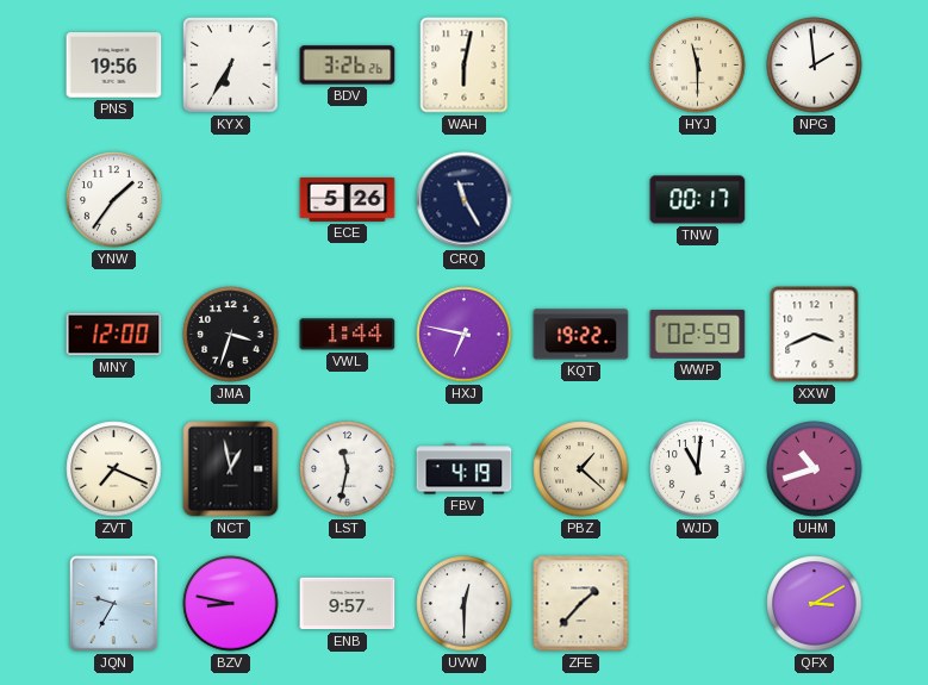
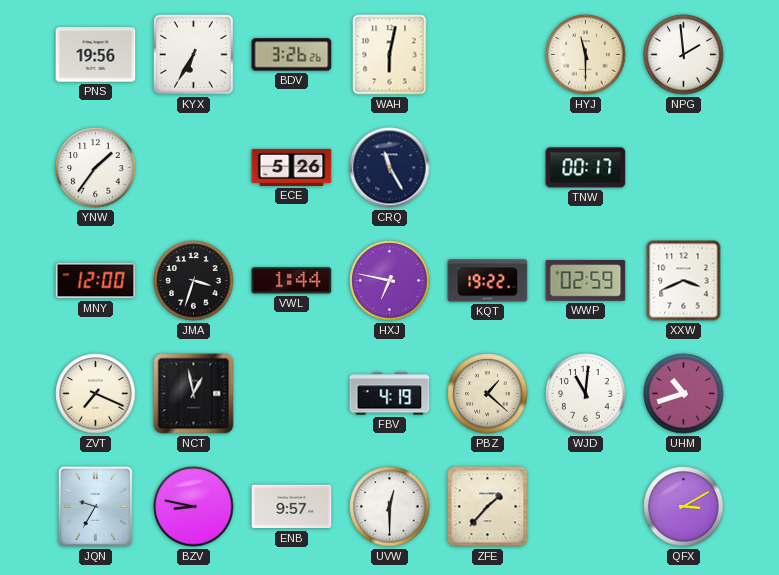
LST: 11:32 -> none
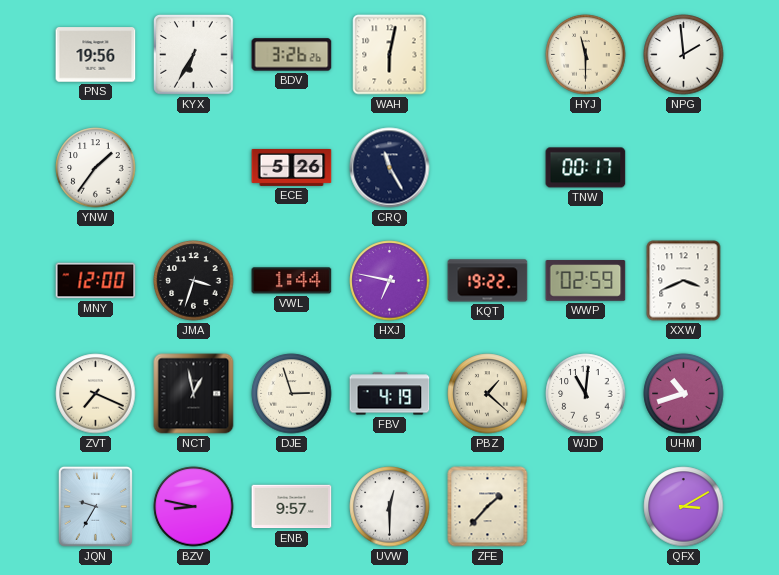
DJE: none -> 2:57
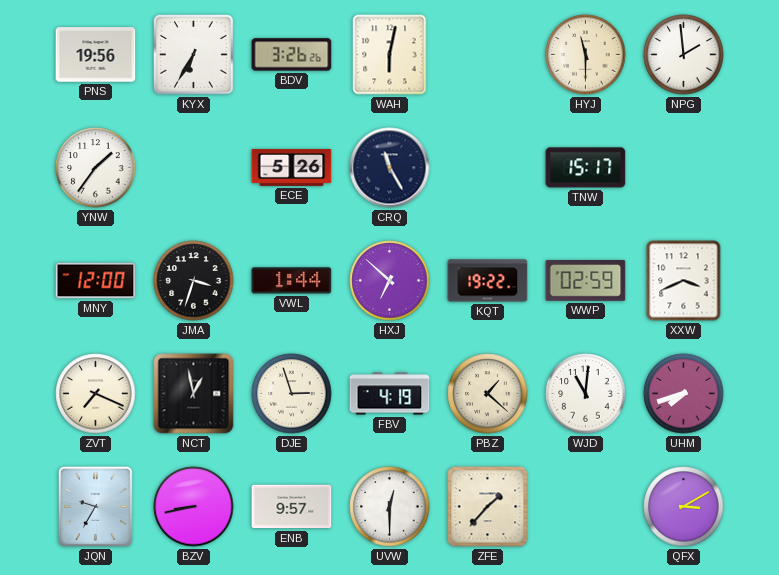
TNW: 00:17 -> 15:17
HXJ: 6:47 -> 6:52
UHM: 10:42 -> 7:42
BZV: 8:47 -> 8:43
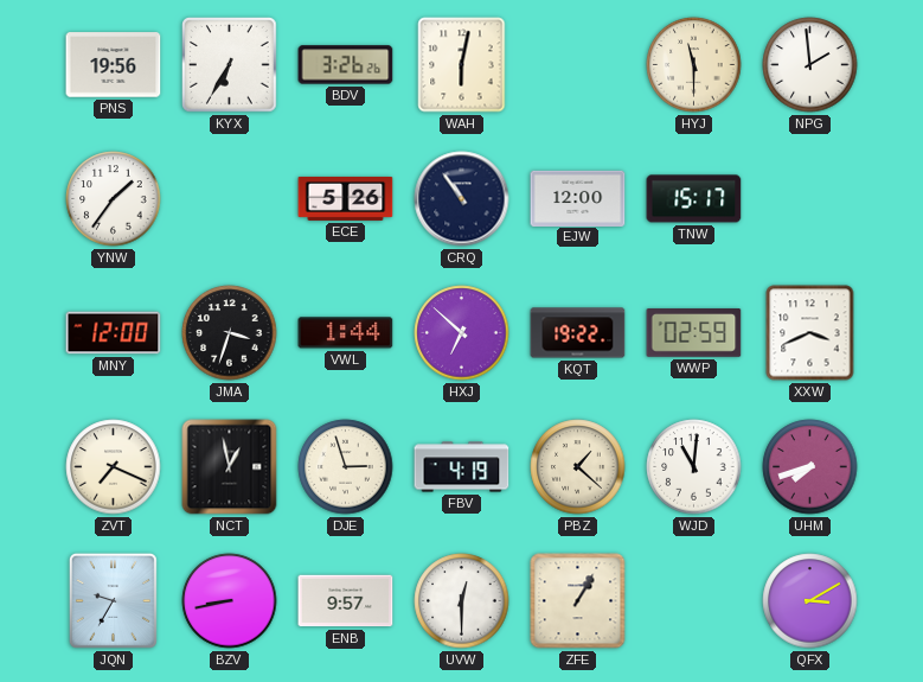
CRQ: 11:25 -> 10:54
EJW: none -> 12:00
ZFE: 1:37 -> 1:05
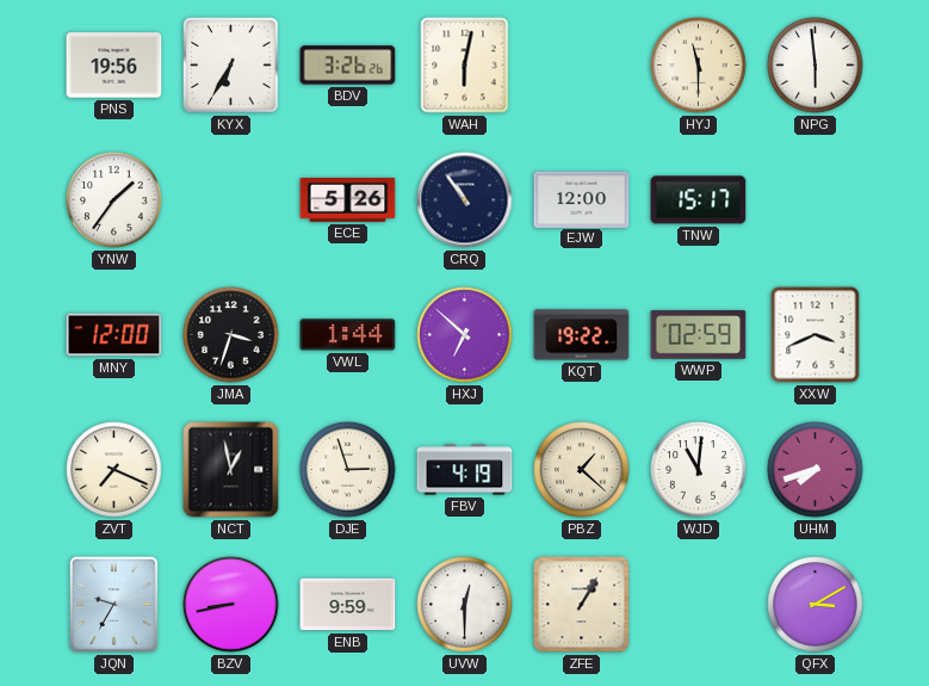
NPG: 1:59 -> 5:59
ENB: 9:57 -> 9:59
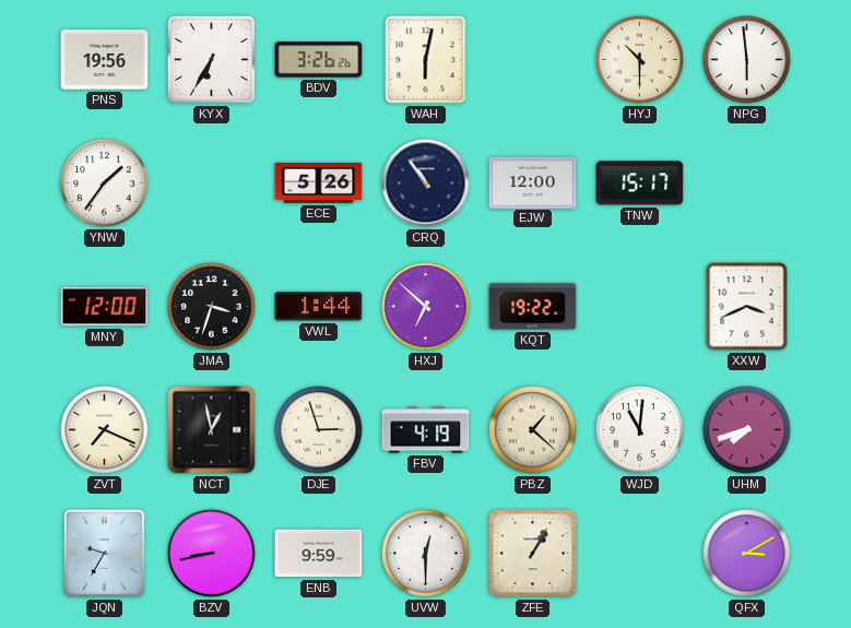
HYJ: 11:30 -> 10:30
WWP: 02:59 -> none
